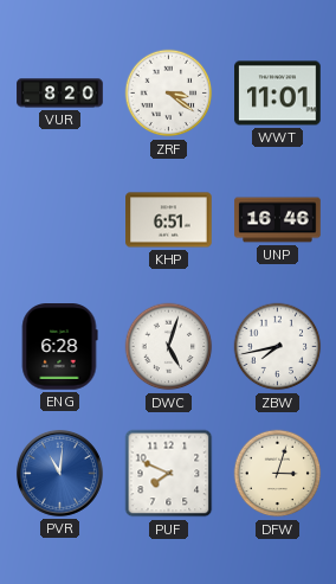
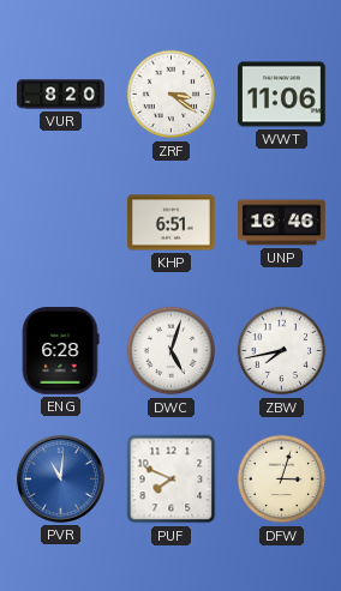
WWT: 11:01 -> 11:06
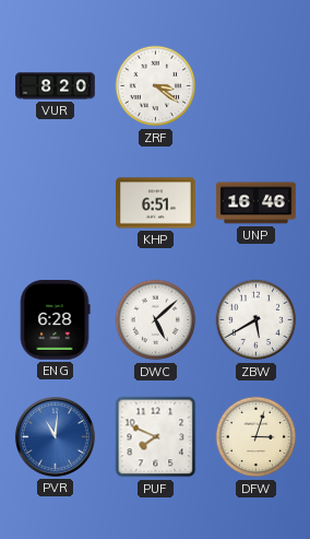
WWT: 11:06 -> none
DWC: 5:03 -> 5:08
ZBW: 7:43 -> 5:40
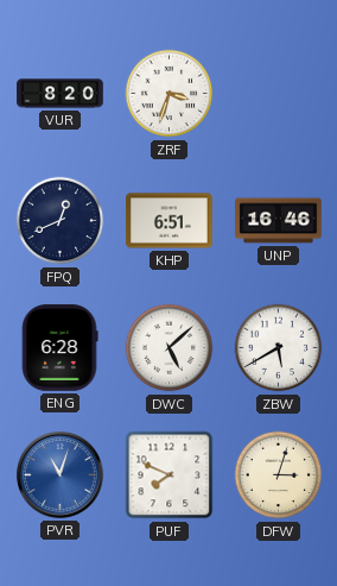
ZRF: 3:21 -> 3:33
FPQ: none -> 12:41
PVR: 11:01 -> 11:03
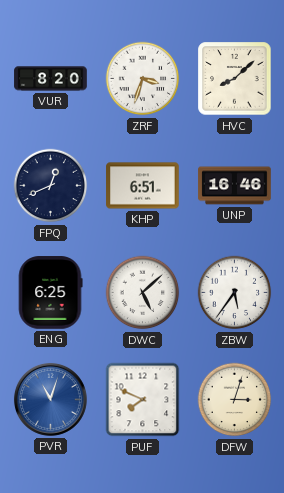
HVC: none -> 8:08
ENG: 6:28 -> 6:25
ZBW: 5:40 -> 5:36
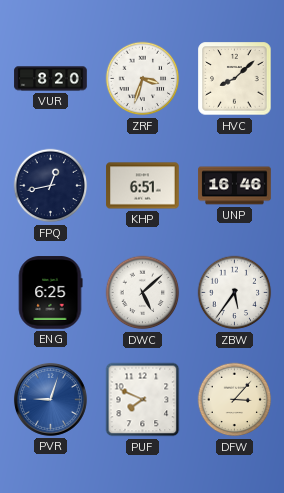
FPQ: 12:41 -> 12:43
PVR: 11:03 -> 9:03
DFW: 3:03 -> 3:07
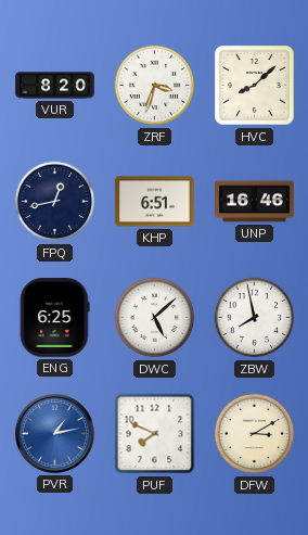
ZBW: 5:36 -> 7:58
PVR: 9:03 -> 1:13
DFW: 3:07 -> 3:10
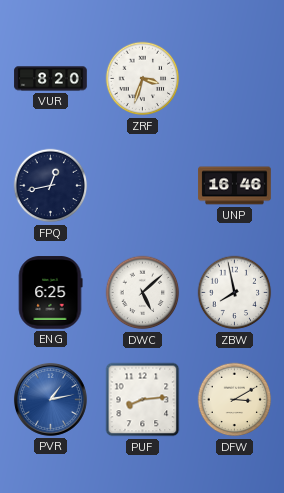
HVC: 8:08 -> none
KHP: 6:51 -> none
PUF: 7:49 -> 8:14
